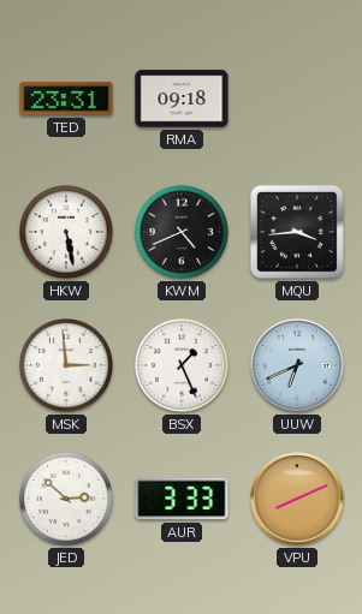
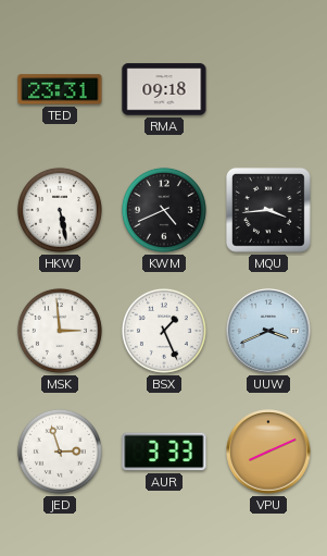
UUW: 6:41 -> 3:41
JED: 2:52 -> 2:57
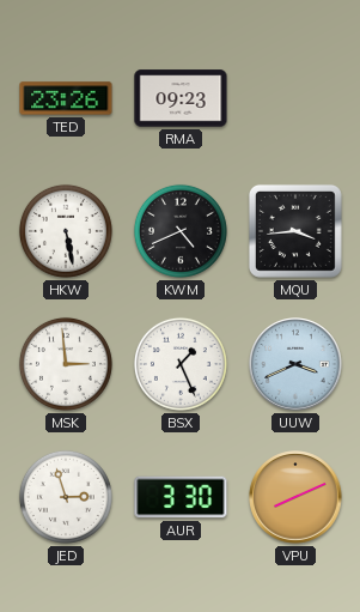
TED: 23:31 -> 23:26
RMA: 09:18 -> 09:23
AUR: 3:33 -> 3:30
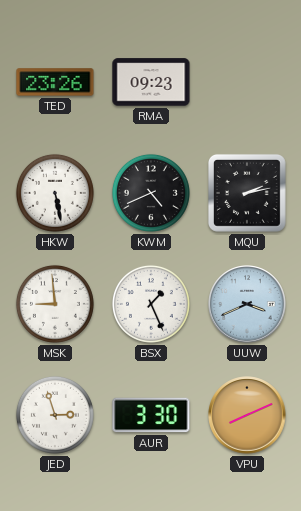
MQU: 3:44 -> 2:13
MSK: 2:59 -> 8:59
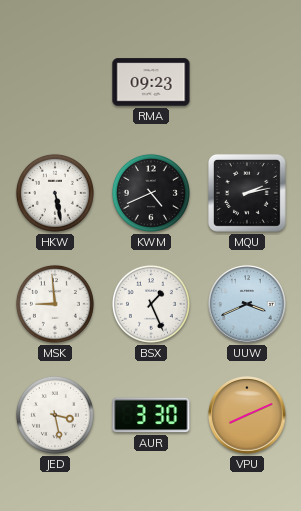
TED: 23:26 -> none
JED: 2:57 -> 3:28
